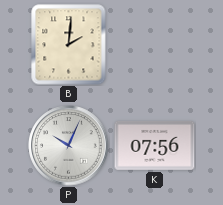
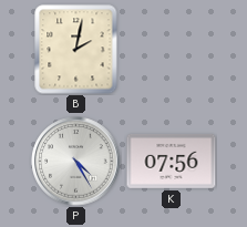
B: 2:01 -> 2:02
P: 10:04 -> 4:25
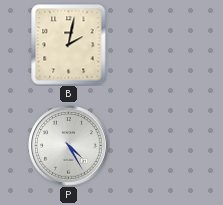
K: 07:56 -> none
